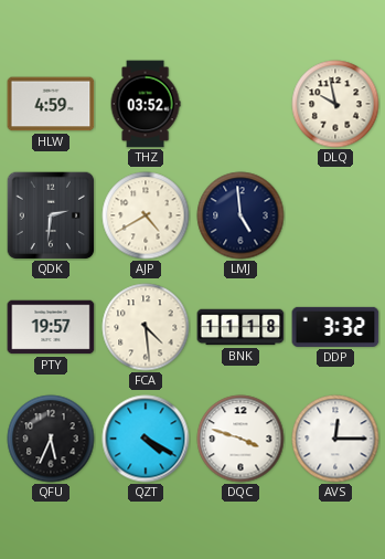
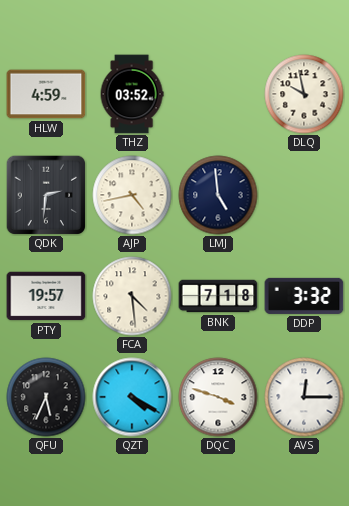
AJP: 4:40 -> 4:43
BNK: 11:18 -> 7:18
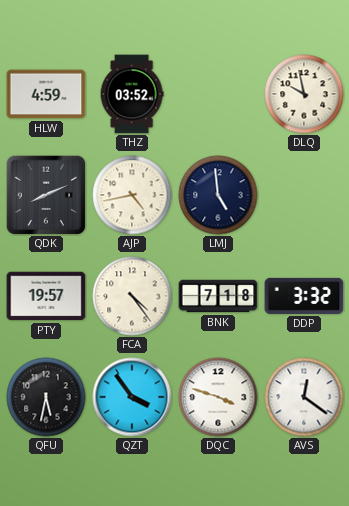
QDK: 2:31 -> 8:11
FCA: 4:29 -> 4:24
QFU: 5:34 -> 5:32
QZT: 4:20 -> 3:54
AVS: 12:15 -> 12:21
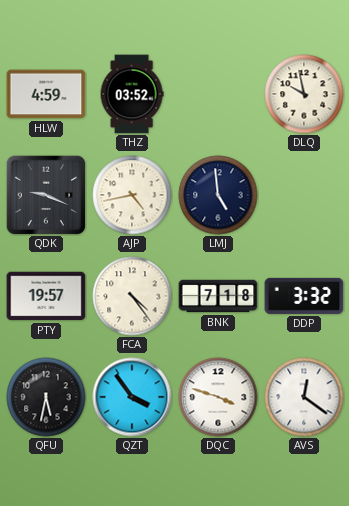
QDK: 8:11 -> 9:19
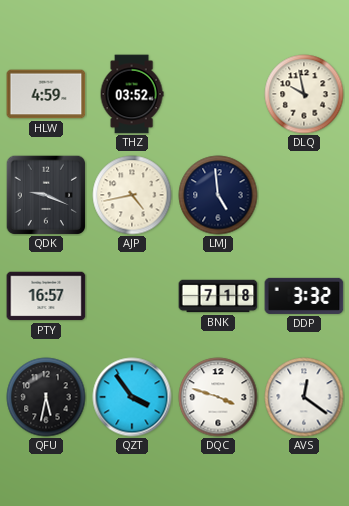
PTY: 19:57 -> 16:57
FCA: 4:24 -> none
